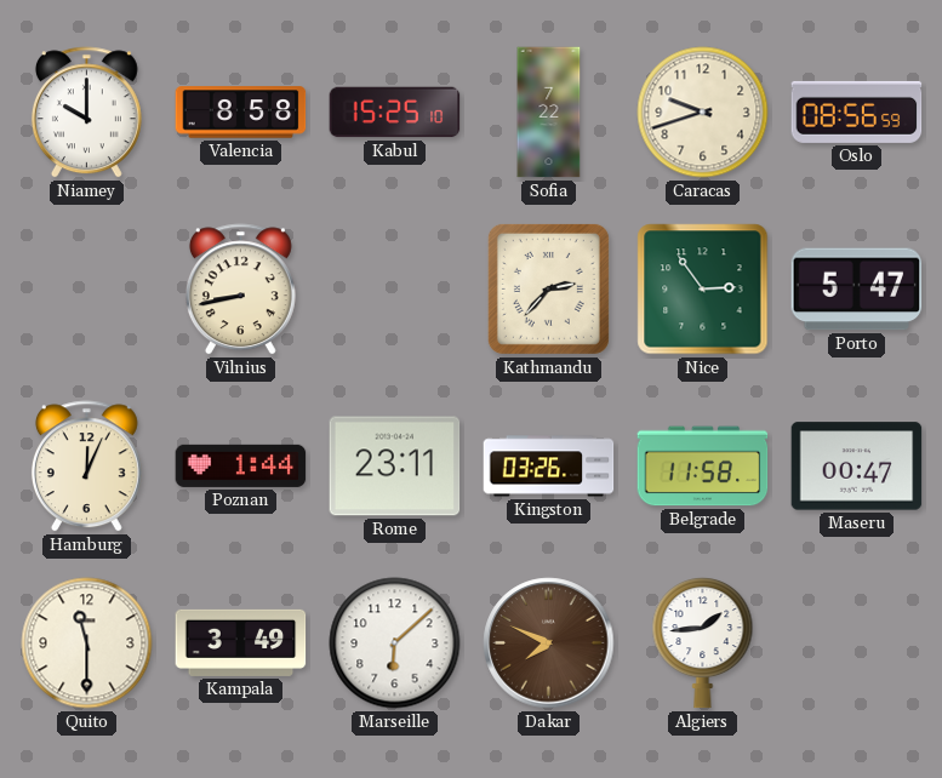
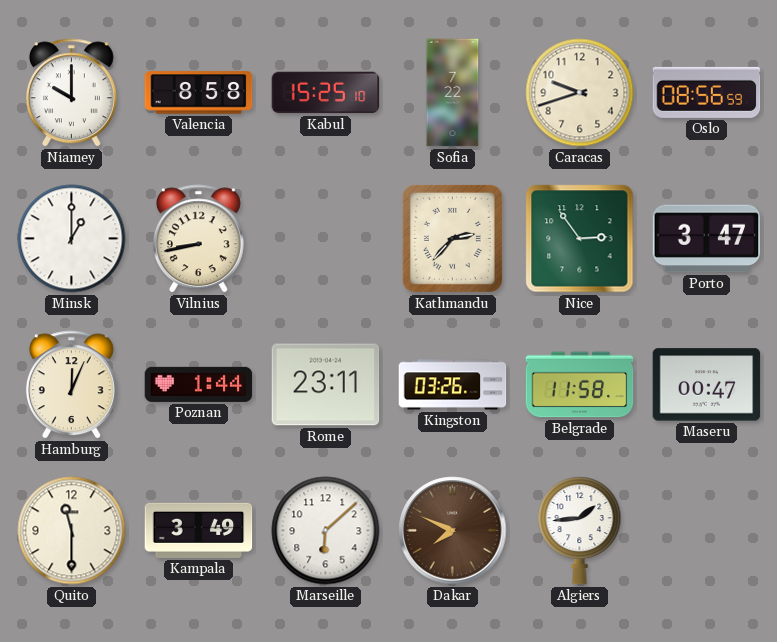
Minsk: none -> 1:00
Porto: 5:47 -> 3:47
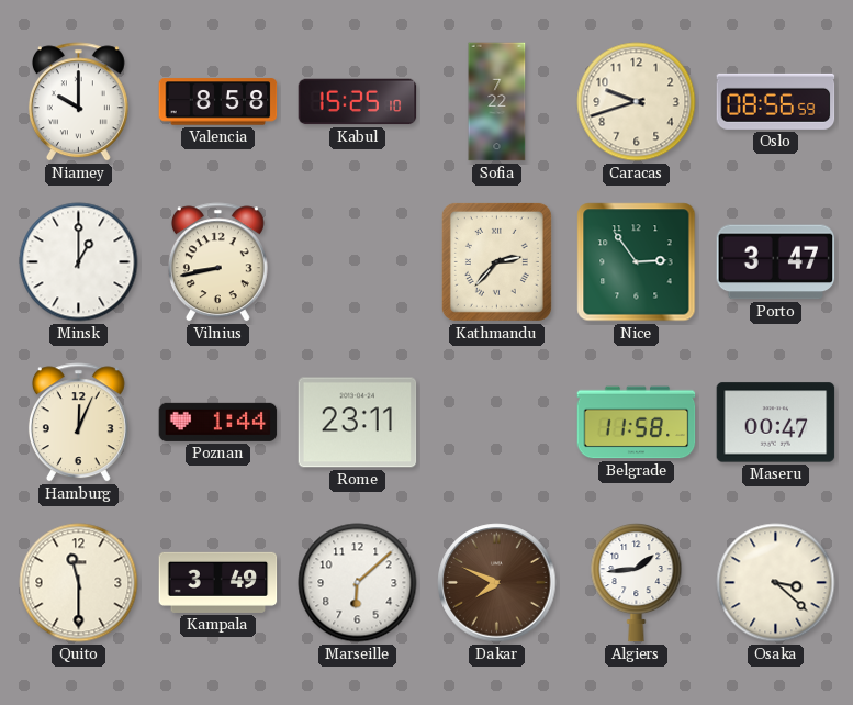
Kingston: 03:26 -> none
Osaka: none -> 3:22
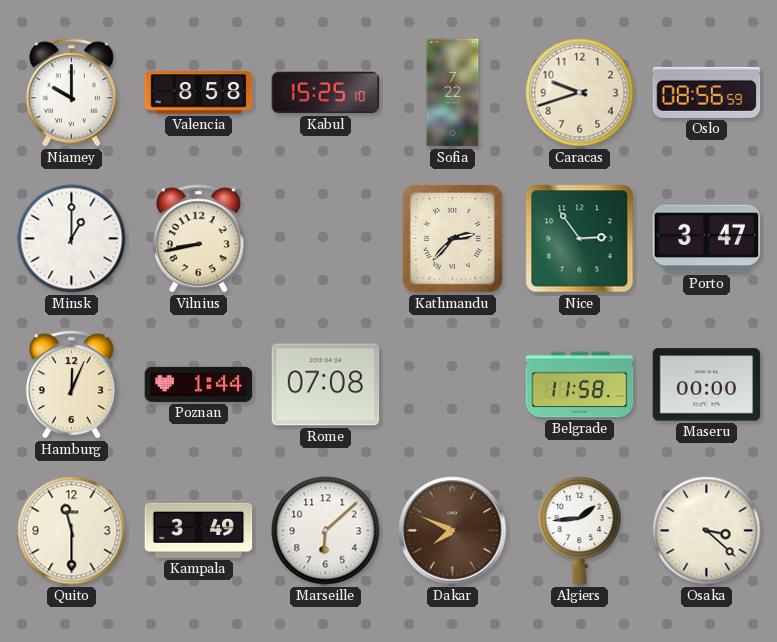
Rome: 23:11 -> 07:08
Maseru: 00:47 -> 00:00
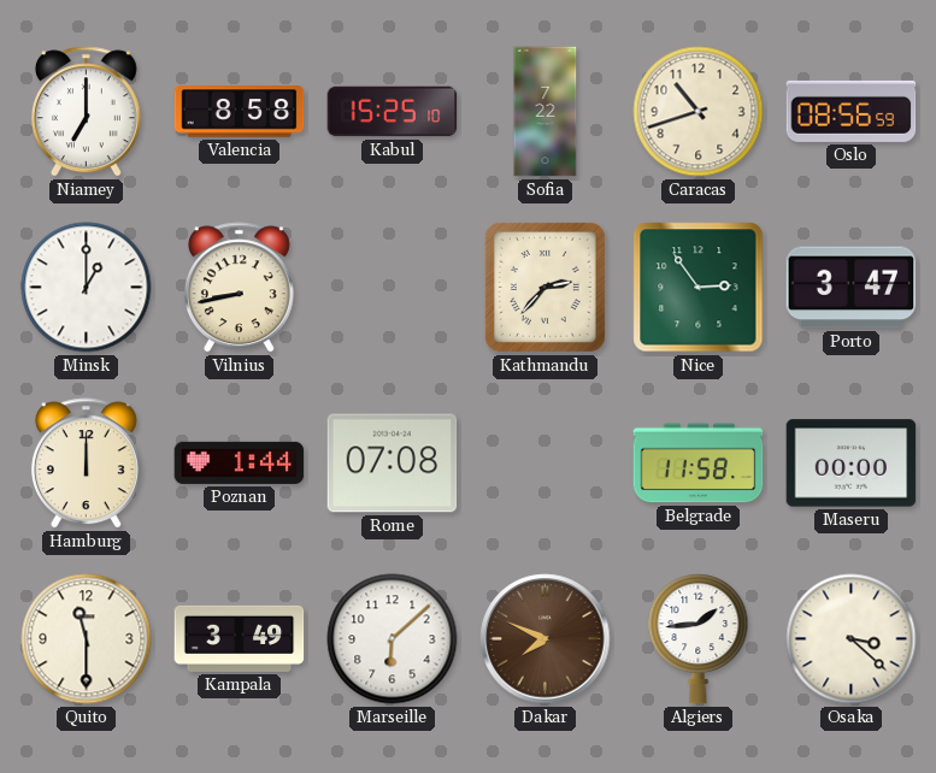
Niamey: 10:00 -> 7:00
Caracas: 9:42 -> 10:42
Hamburg: 12:04 -> 12:00
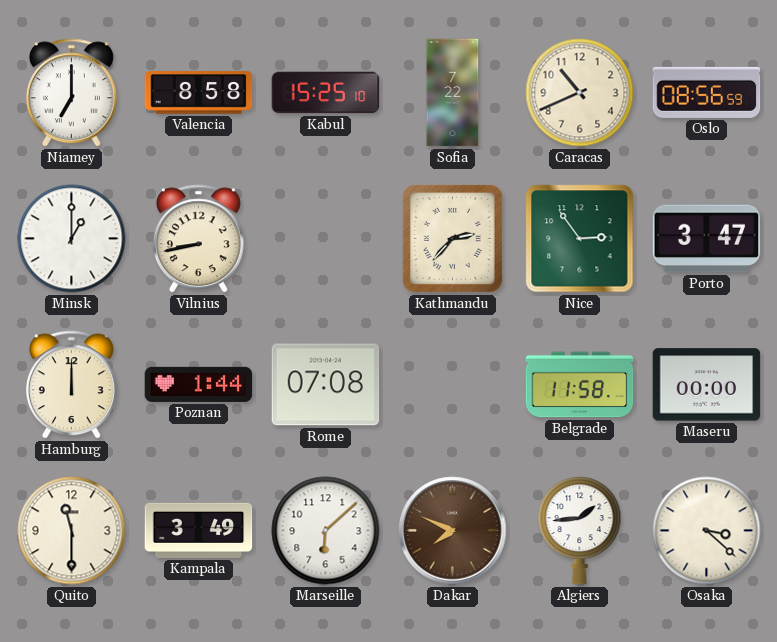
Caracas: 10:42 -> 10:41
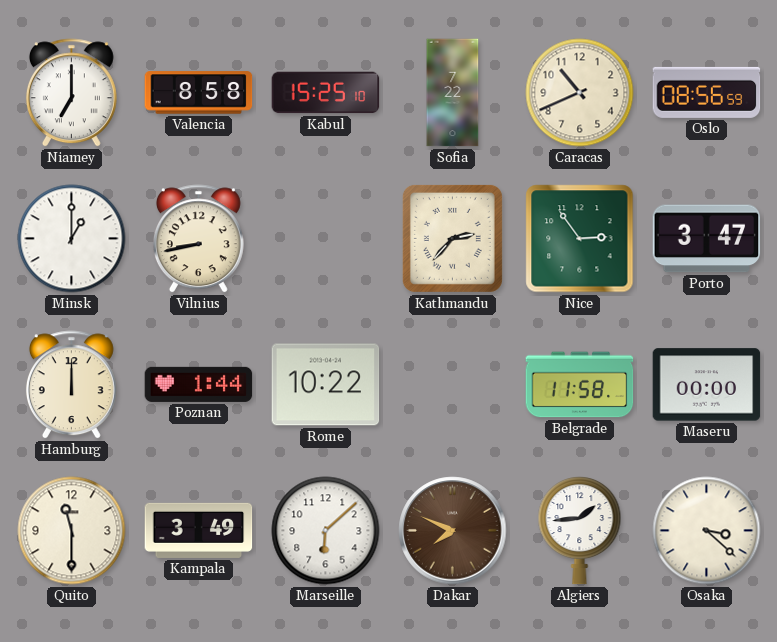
Rome: 07:08 -> 10:22
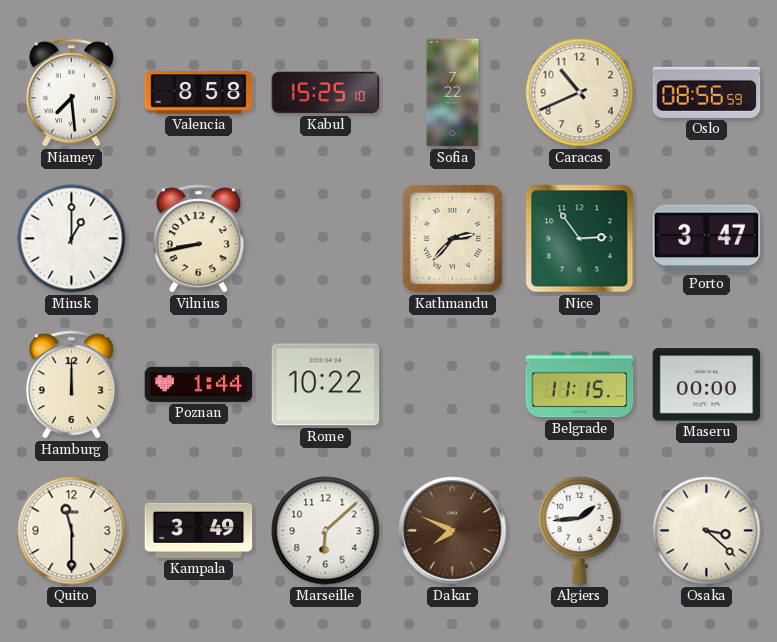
Niamey: 7:00 -> 7:29
Belgrade: 11:58 -> 11:15
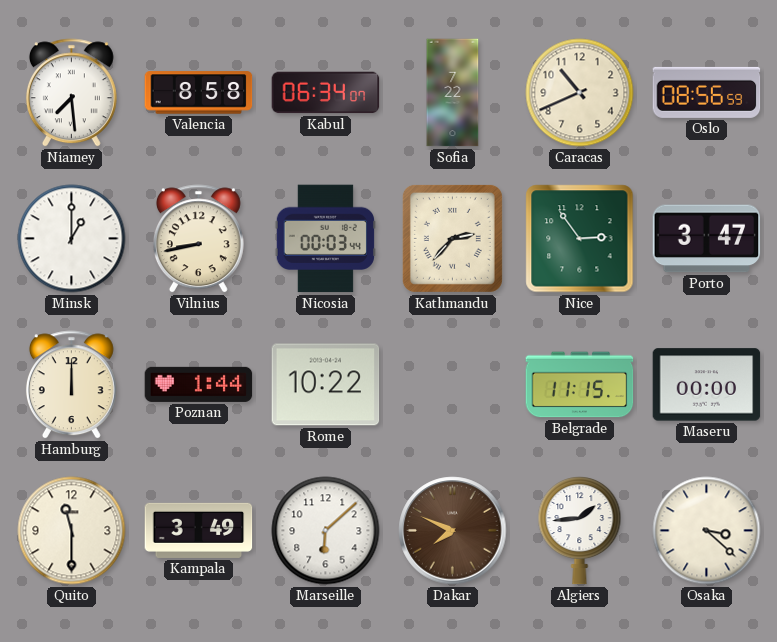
Kabul: 15:25 -> 06:34
Nicosia: none -> 00:03
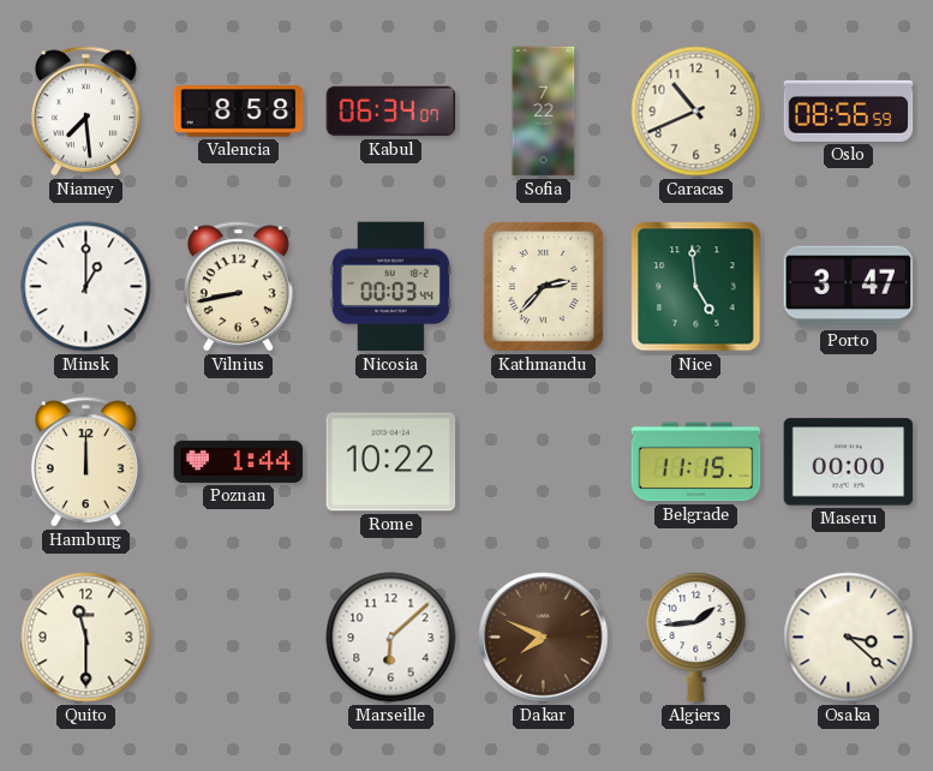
Nice: 2:54 -> 4:59
Kampala: 3:49 -> none
